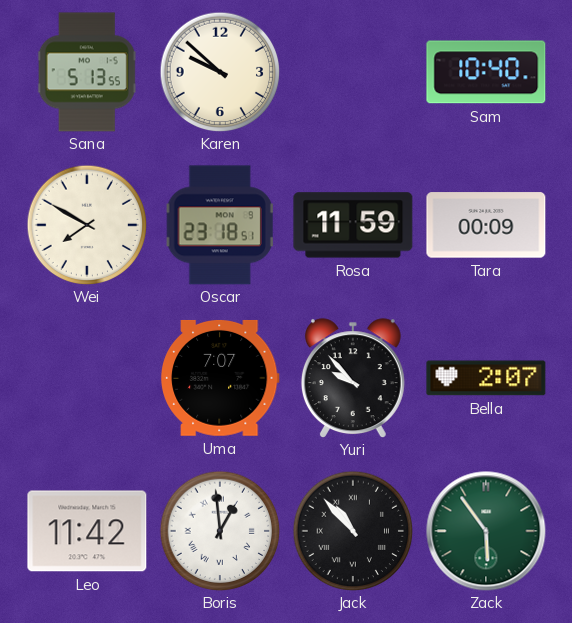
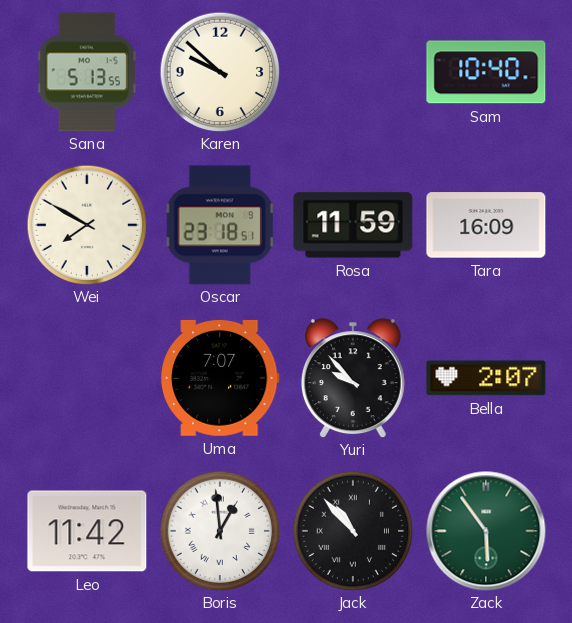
Tara: 00:09 -> 16:09
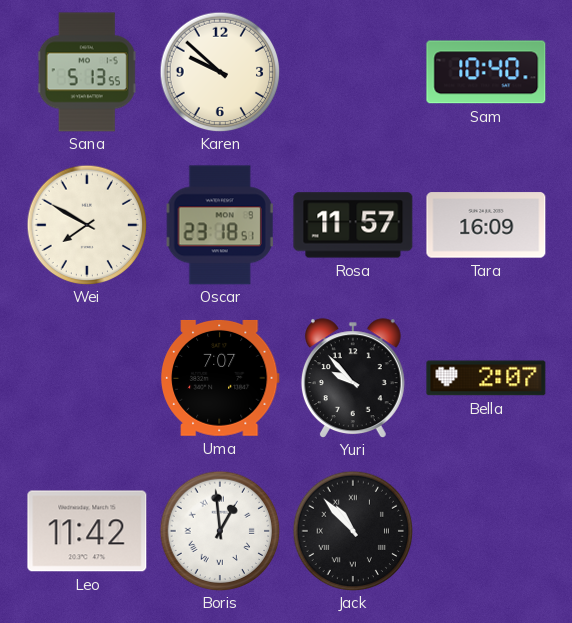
Rosa: 11:59 -> 11:57
Zack: 5:54 -> none
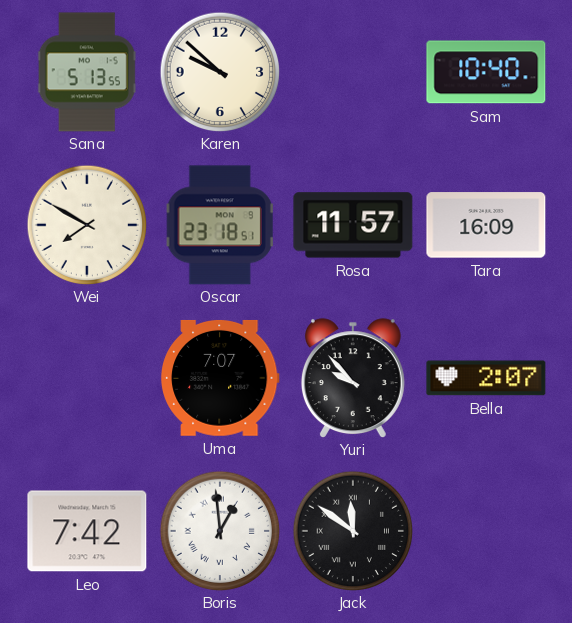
Leo: 11:42 -> 7:42
Jack: 10:53 -> 11:51
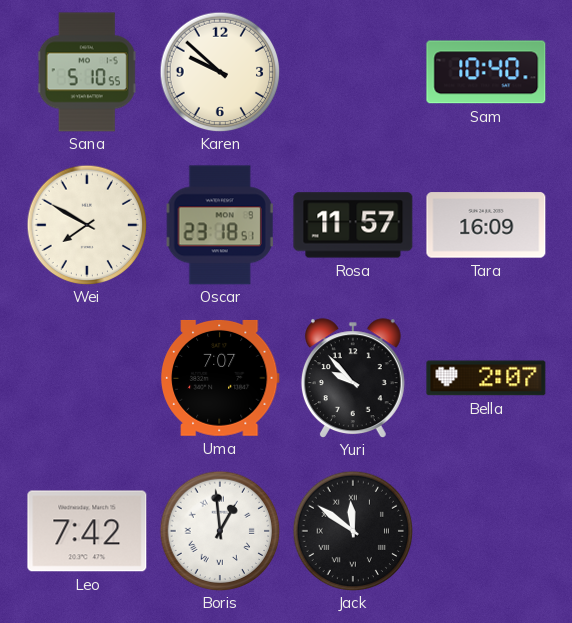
Sana: 5:13 -> 5:10
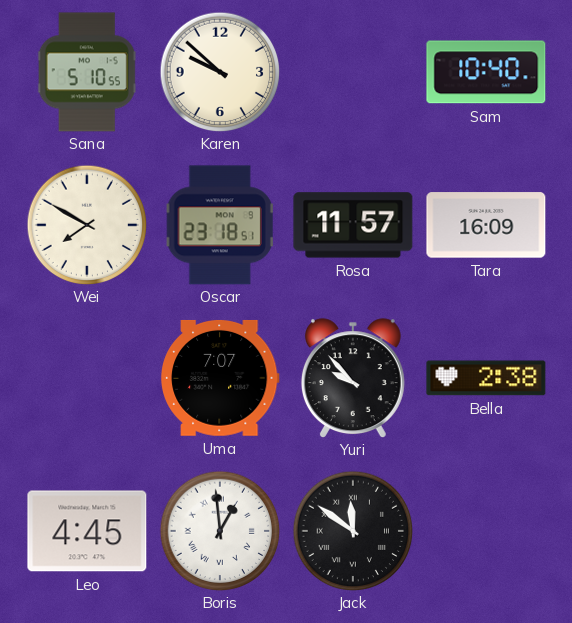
Bella: 2:07 -> 2:38
Leo: 7:42 -> 4:45
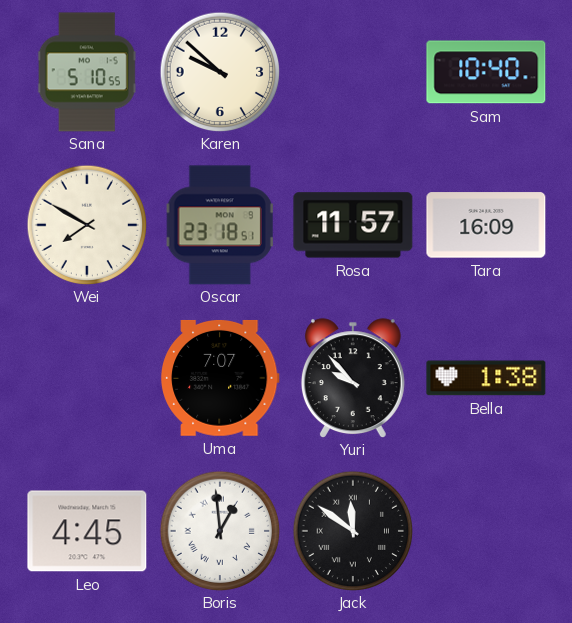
Bella: 2:38 -> 1:38
